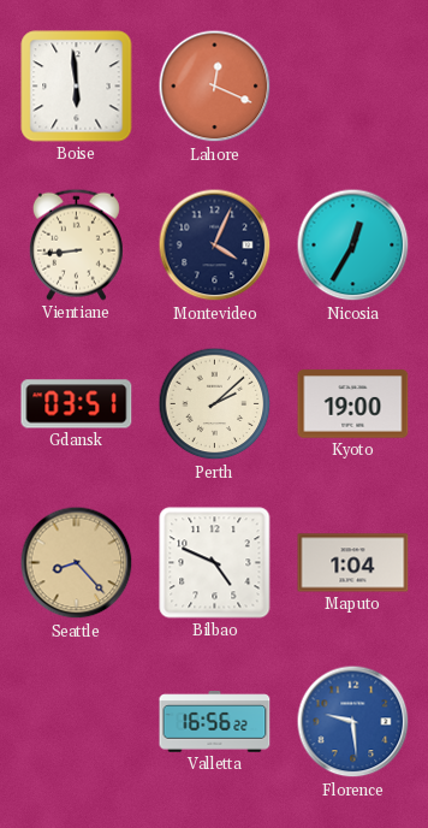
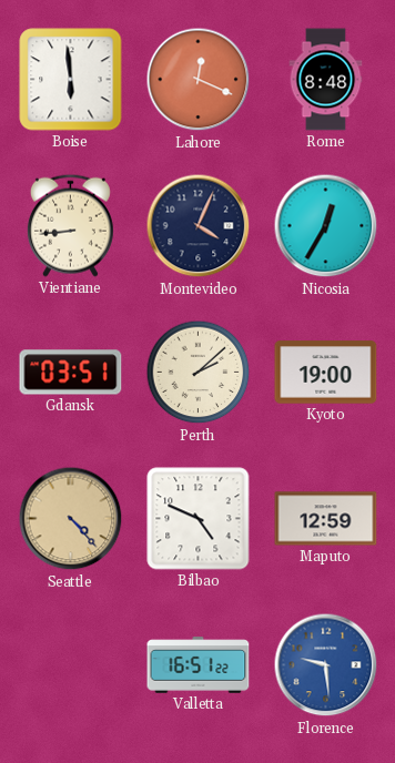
Rome: none -> 8:48
Seattle: 8:23 -> 4:23
Maputo: 1:04 -> 12:59
Valletta: 16:56 -> 16:51
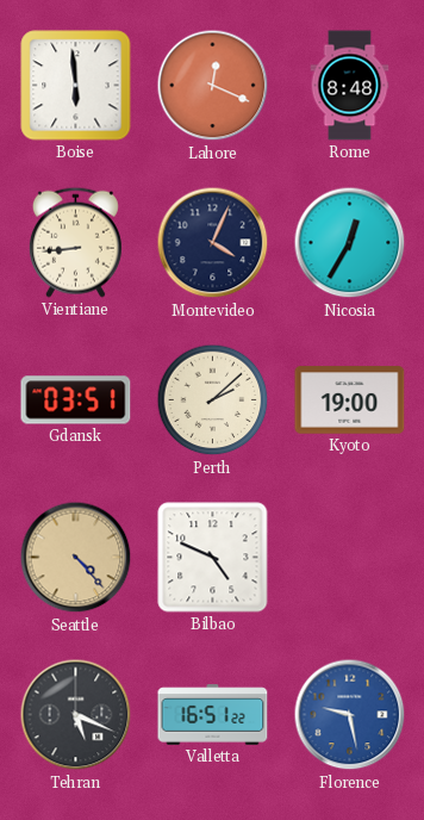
Maputo: 12:59 -> none
Tehran: none -> 5:19
Florence: 9:29 -> 9:28
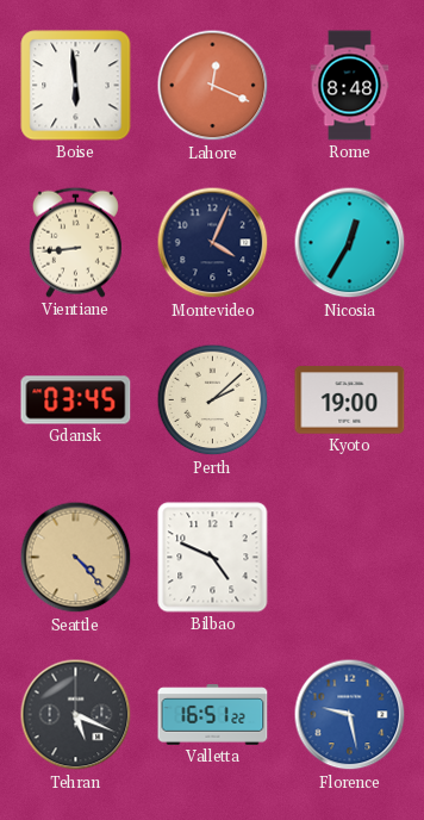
Gdansk: 03:51 -> 03:45
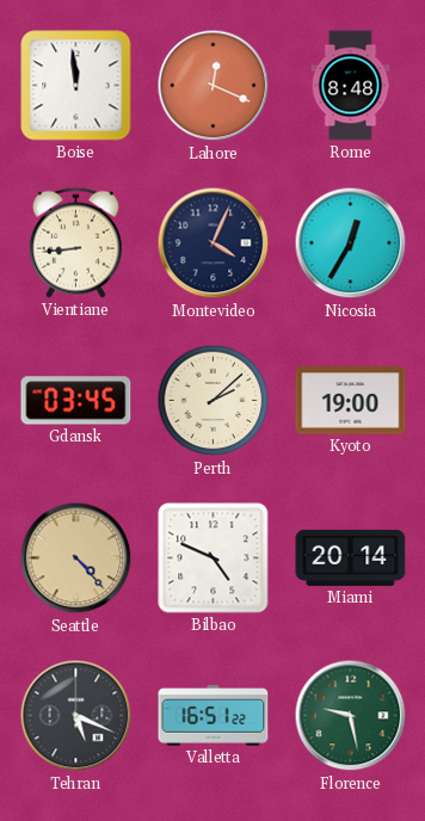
Boise: 5:59 -> 11:59
Miami: none -> 20:14
Florence dial: blue -> green
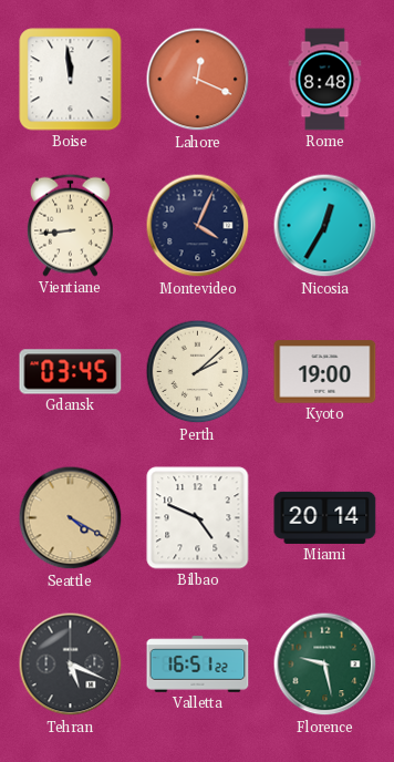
Seattle: 4:23 -> 4:20
